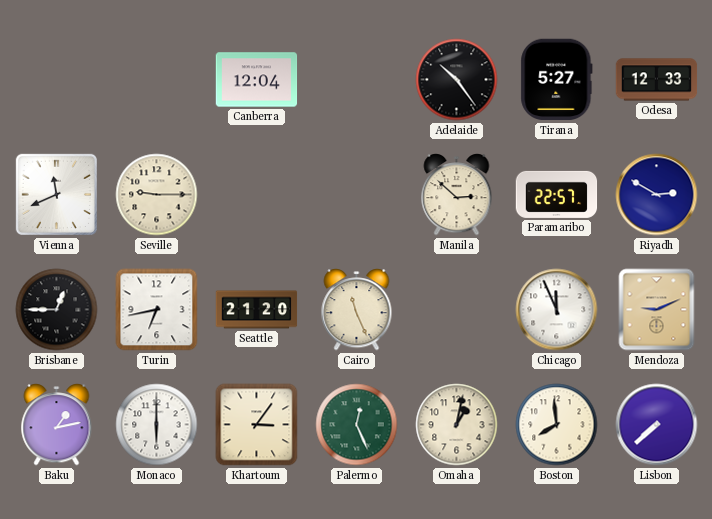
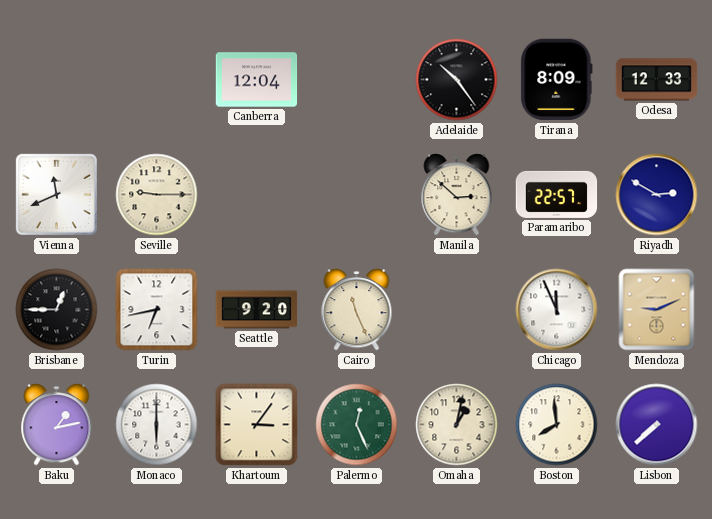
Tirana: 5:27 -> 8:09
Seattle: 21:20 -> 9:20
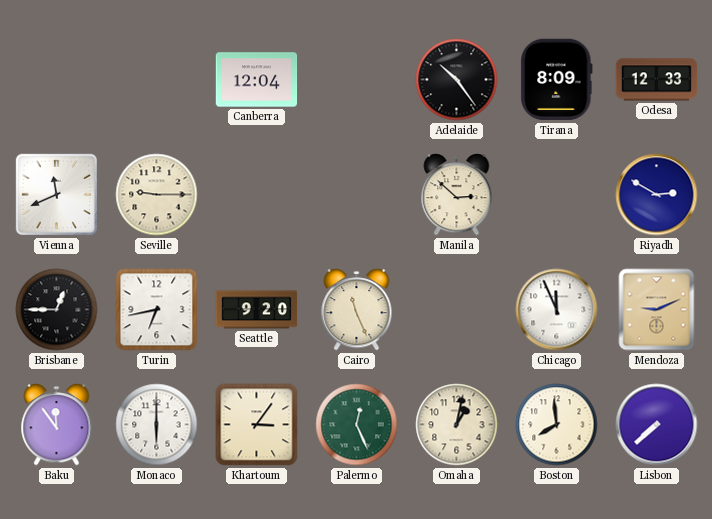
Paramaribo: 22:57 -> none
Baku: 1:13 -> 11:54
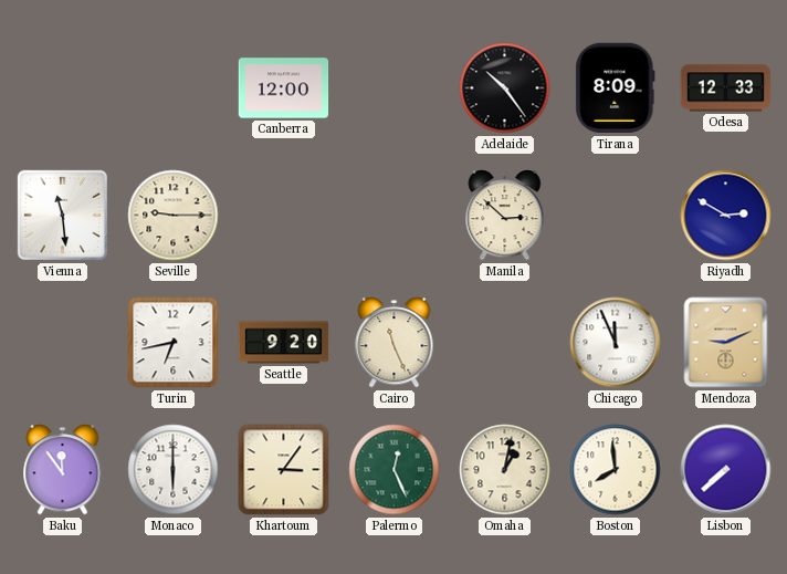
Canberra: 12:04 -> 12:00
Vienna: 11:41 -> 11:29
Brisbane: 12:45 -> none
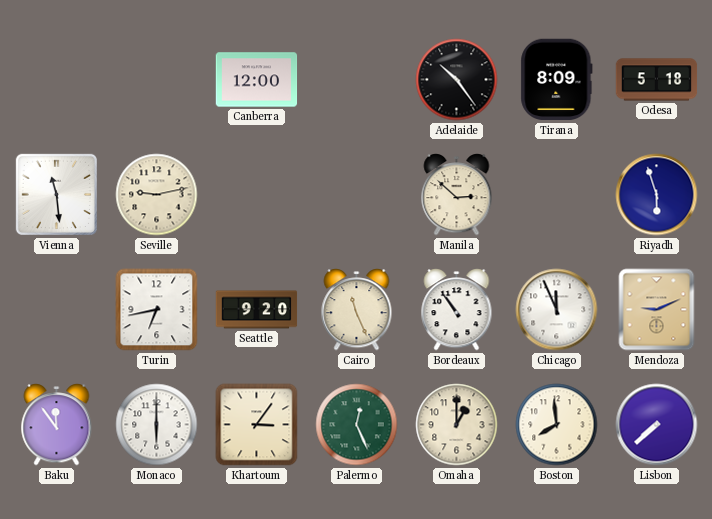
Odesa: 12:33 -> 5:18
Seville: 9:15 -> 9:13
Riyadh: 2:50 -> 5:57
Bordeaux: none -> 10:54
Omaha: 1:02 -> 1:00
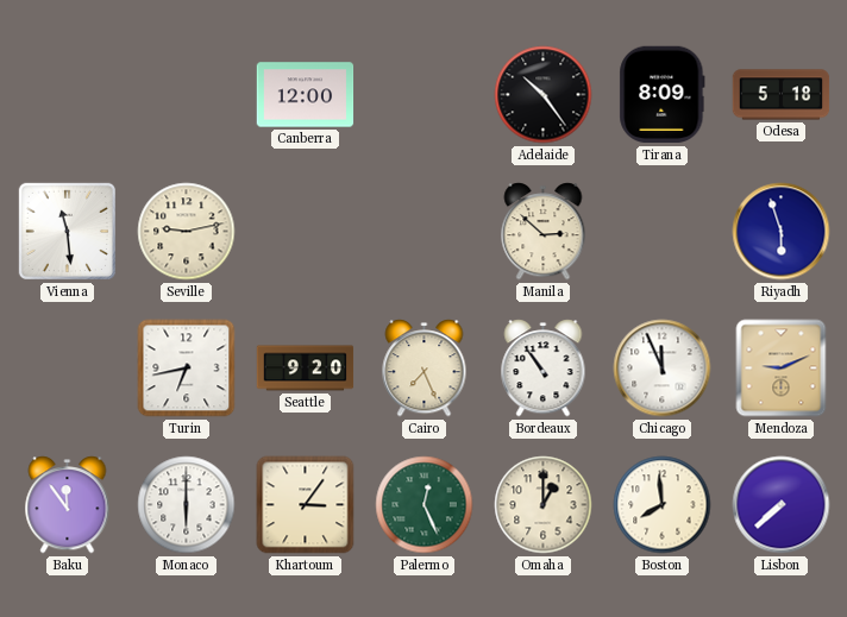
Cairo: 11:26 -> 7:26
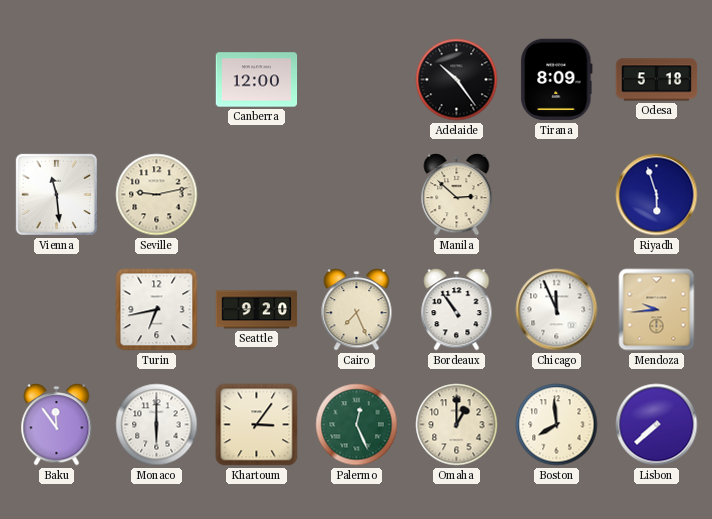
Mendoza: 9:11 -> 9:44
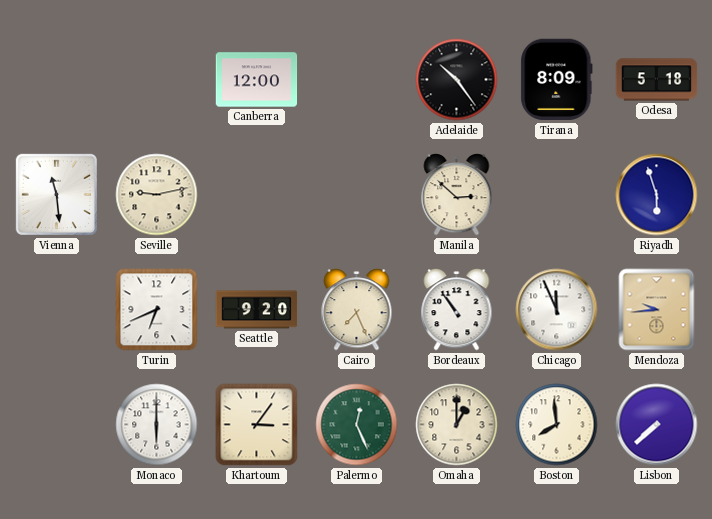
Turin: 6:43 -> 6:41
Baku: 11:54 -> none
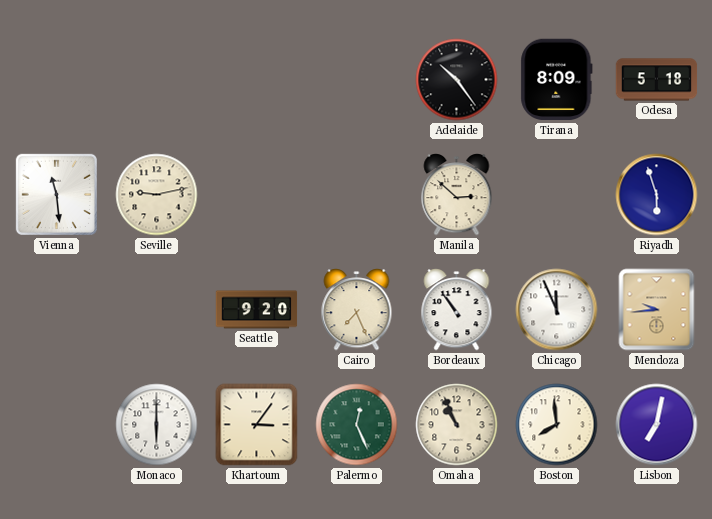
Canberra: 12:00 -> none
Turin: 6:41 -> none
Omaha: 1:00 -> 10:56
Lisbon: 7:38 -> 7:02
